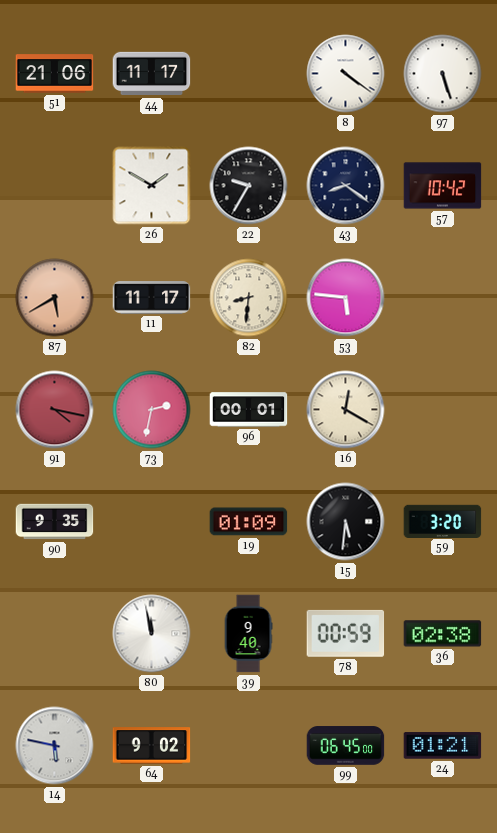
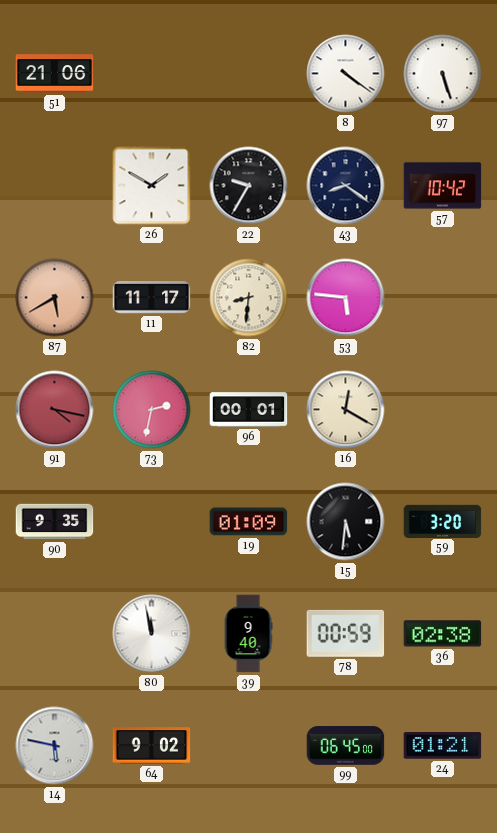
44: 11:17 -> none
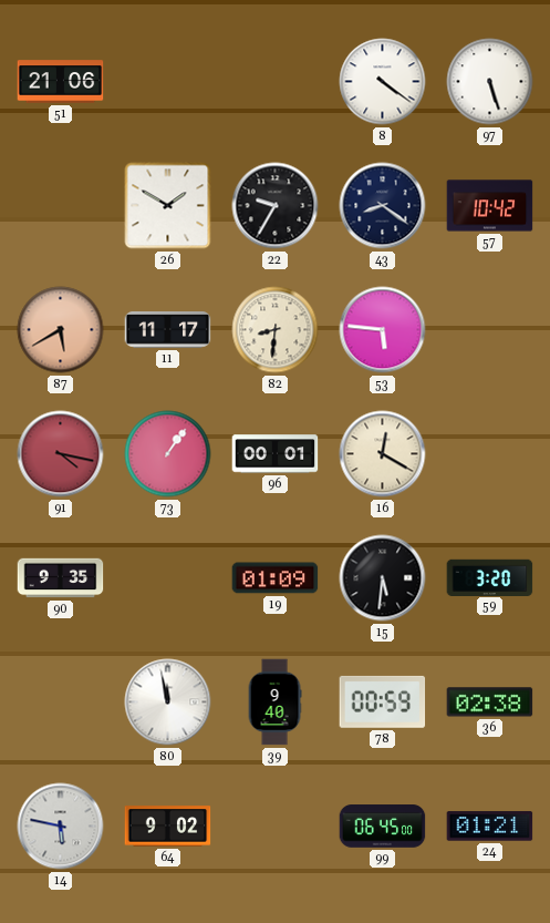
73: 2:32 -> 1:06
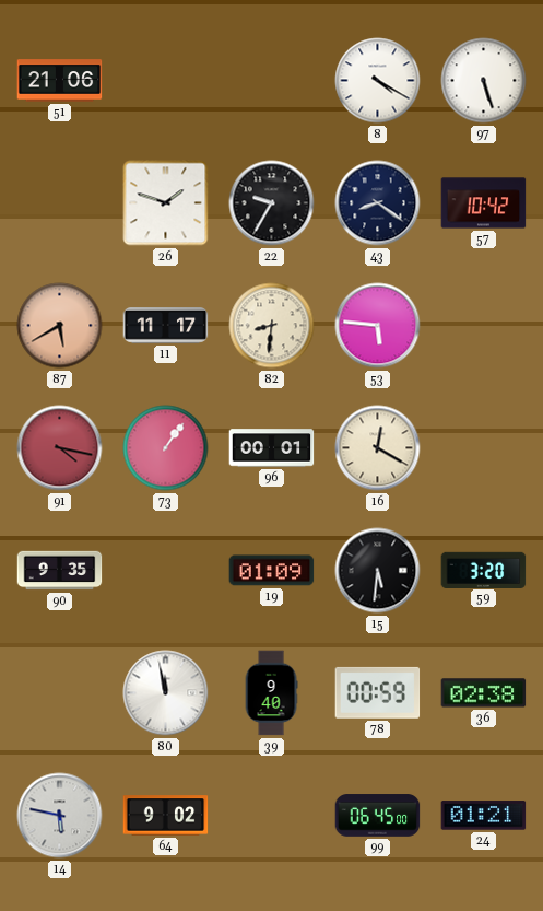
8: 4:21 -> 4:20
26: 1:50 -> 1:48
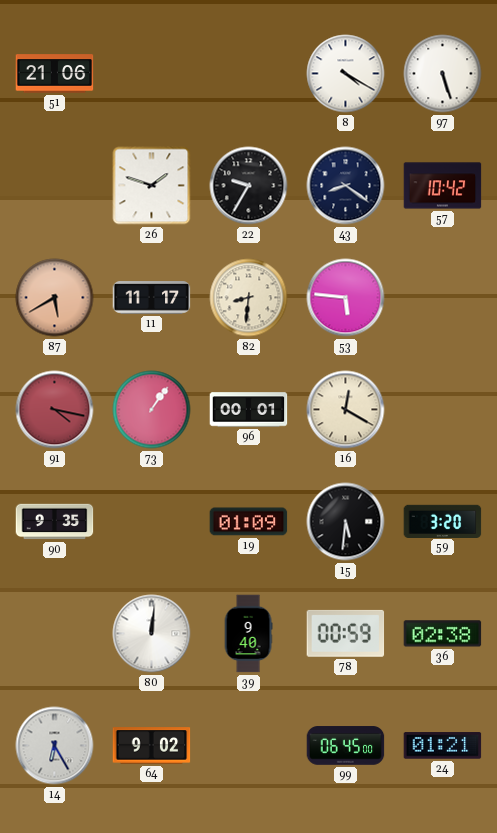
80: 11:58 -> 12:01
14: 5:47 -> 6:25
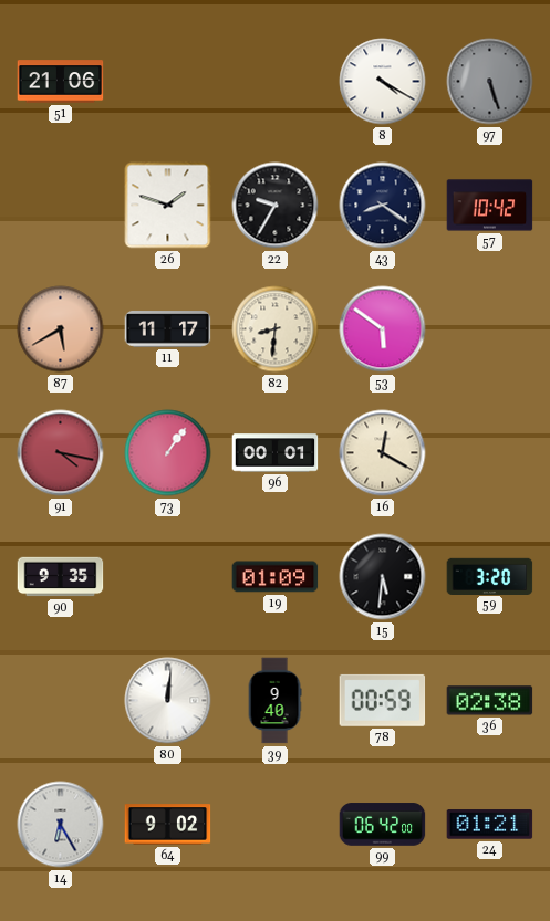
97 dial: white -> grey
53: 5:46 -> 5:51
99: 06:45 -> 06:42
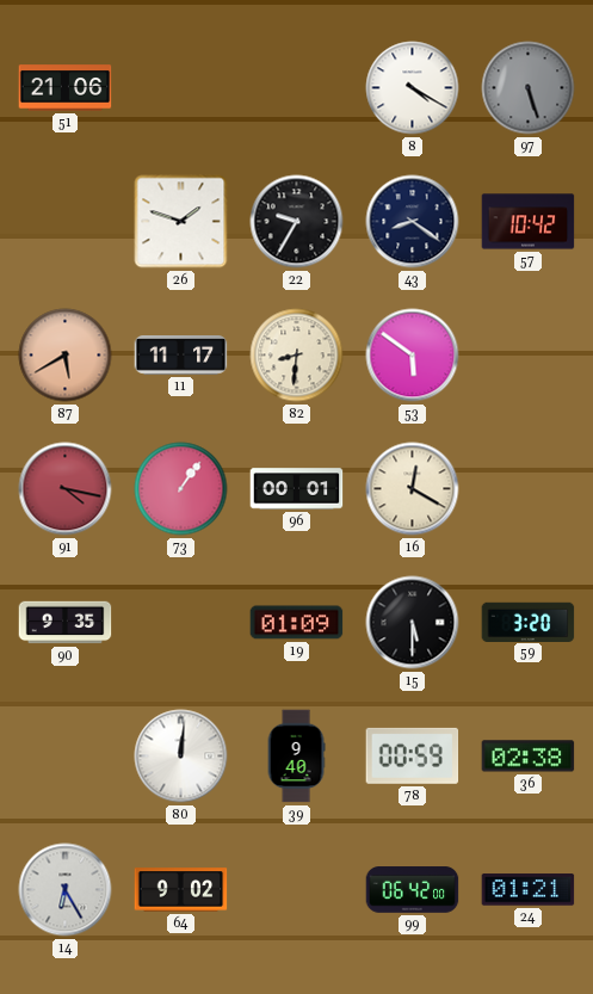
15: 5:31 -> 5:30
